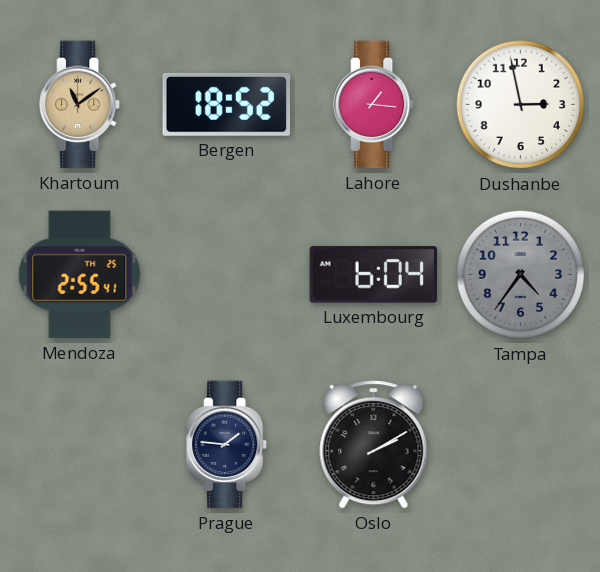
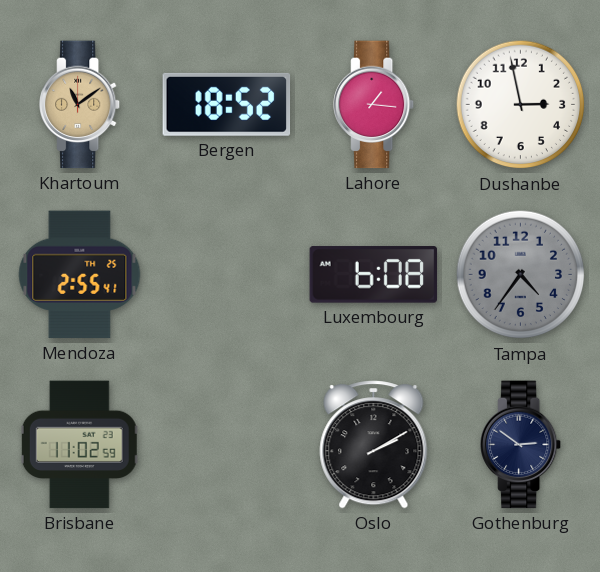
Luxembourg: 6:04 -> 6:08
Brisbane: none -> 11:02
Prague: 1:46 -> none
Gothenburg: none -> 2:51
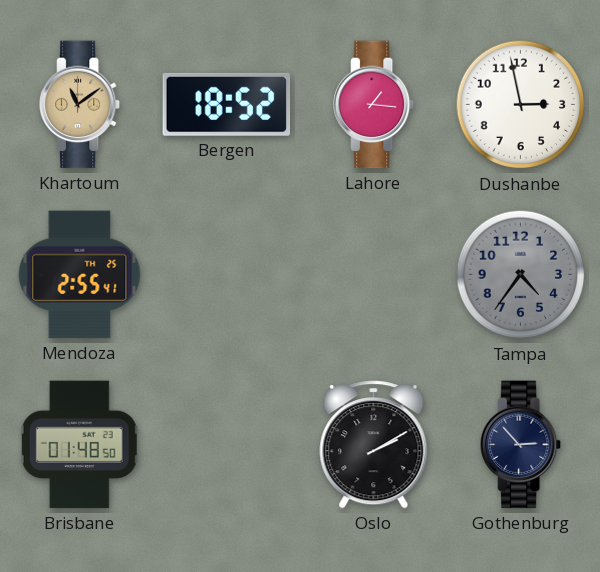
Luxembourg: 6:08 -> none
Brisbane: 11:02 -> 01:48
Gothenburg: 2:51 -> 2:53
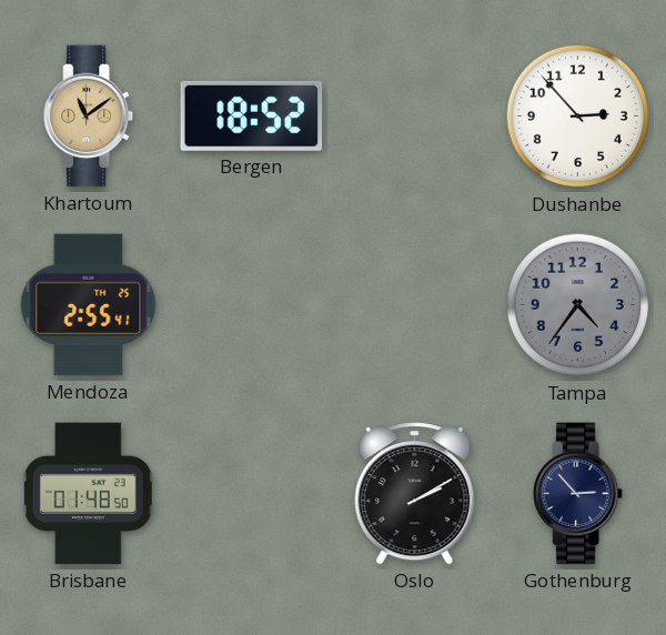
Lahore: 1:16 -> none
Dushanbe: 2:58 -> 2:53
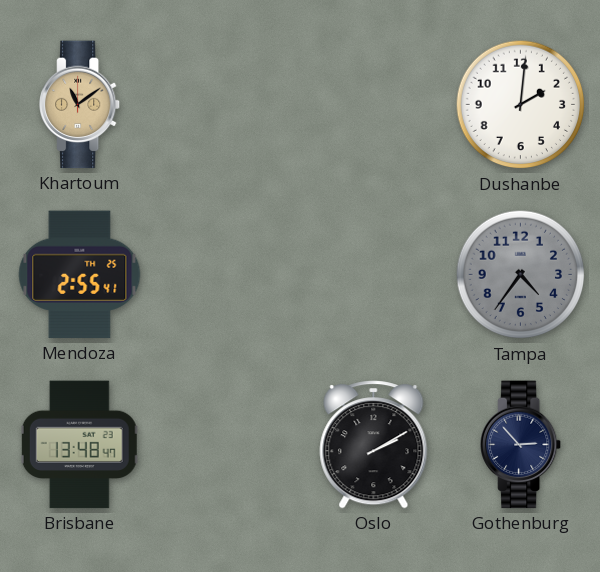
Bergen: 18:52 -> none
Dushanbe: 2:53 -> 2:01
Brisbane: 01:48 -> 13:48
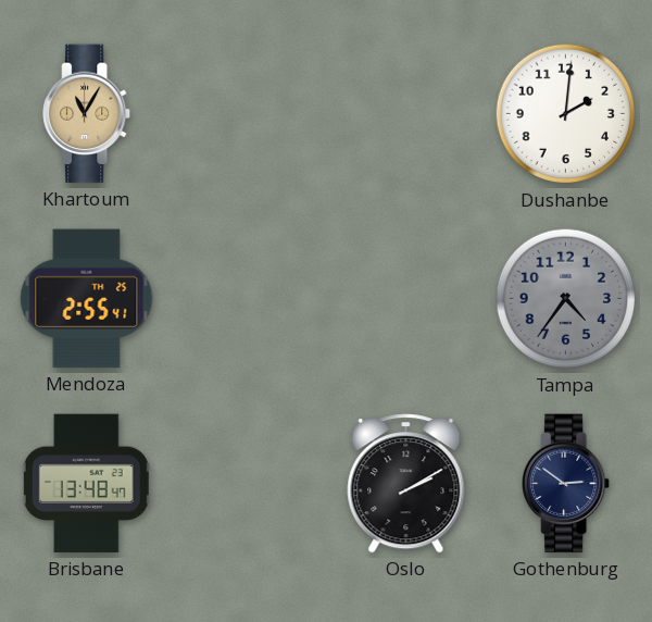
Khartoum: 11:09 -> 11:05
Gothenburg: 2:53 -> 2:51
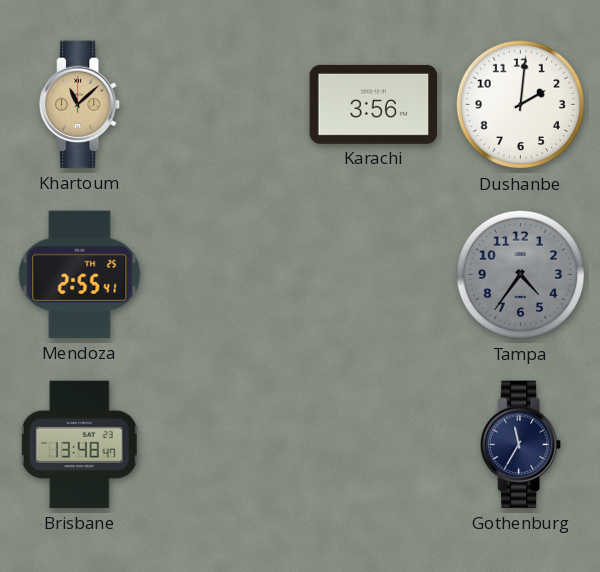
Khartoum: 11:05 -> 11:08
Karachi: none -> 3:56
Oslo: 2:10 -> none
Gothenburg: 2:51 -> 11:35
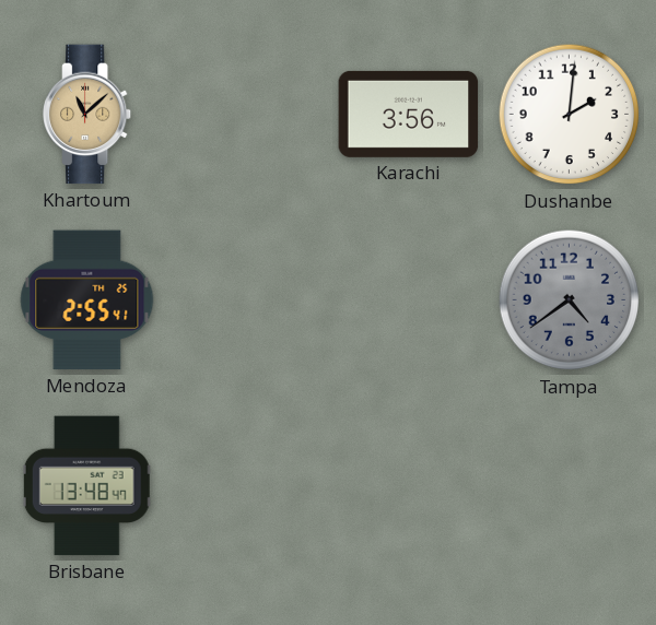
Tampa: 4:36 -> 4:39
Gothenburg: 11:35 -> none
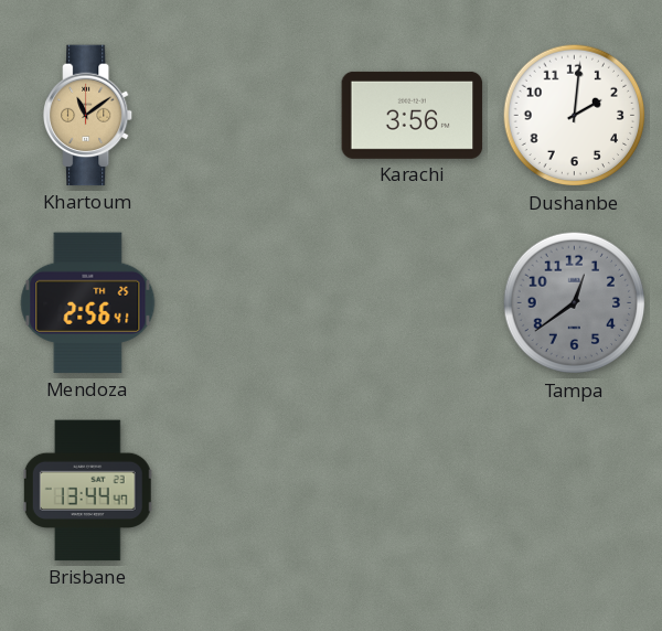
Khartoum: 11:08 -> 11:09
Mendoza: 2:55 -> 2:56
Tampa: 4:39 -> 12:39
Brisbane: 13:48 -> 13:44
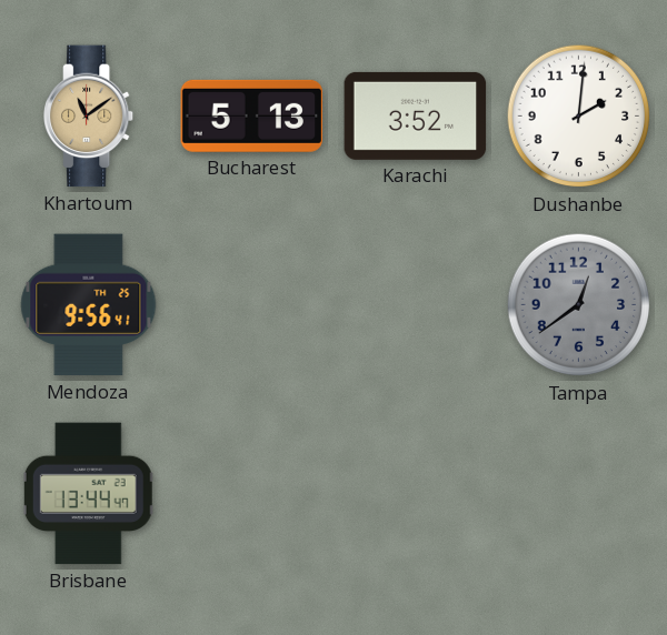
Bucharest: none -> 5:13
Karachi: 3:56 -> 3:52
Mendoza: 2:56 -> 9:56
